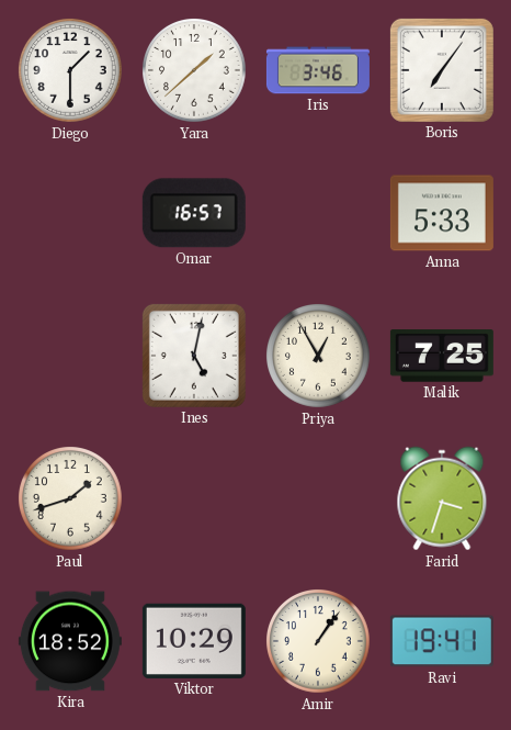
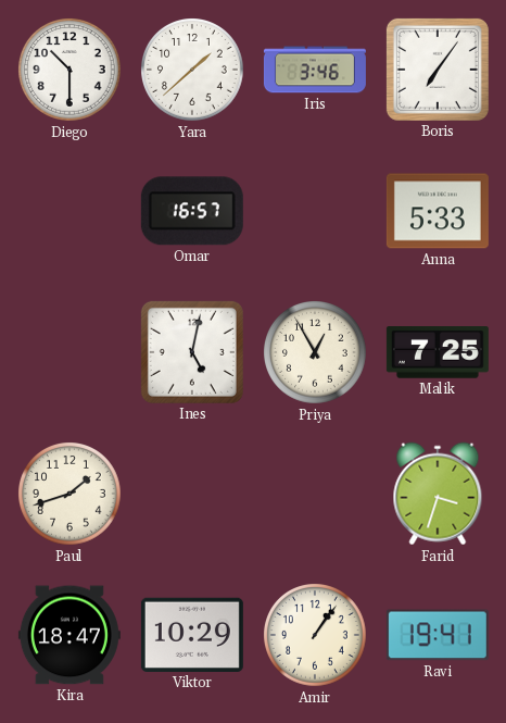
Diego: 1:30 -> 10:30
Kira: 18:52 -> 18:47
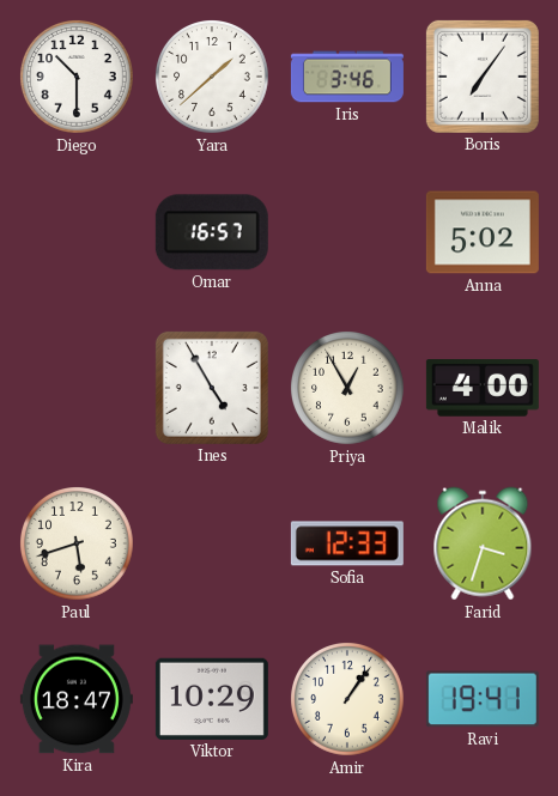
Anna: 5:33 -> 5:02
Ines: 5:02 -> 4:55
Malik: 7:25 -> 4:00
Paul: 1:42 -> 5:42
Sofia: none -> 12:33
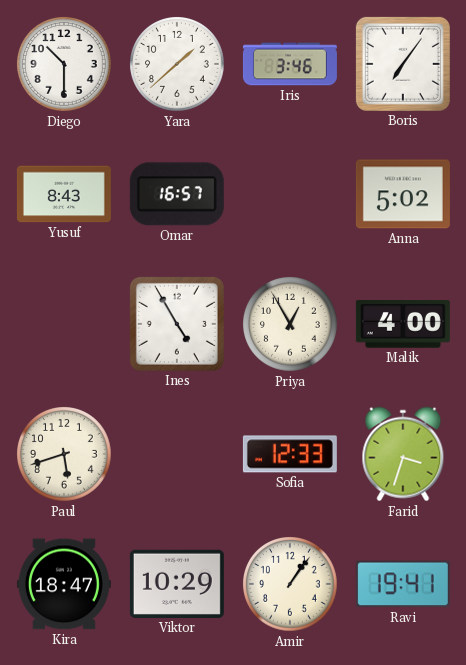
Yusuf: none -> 8:43
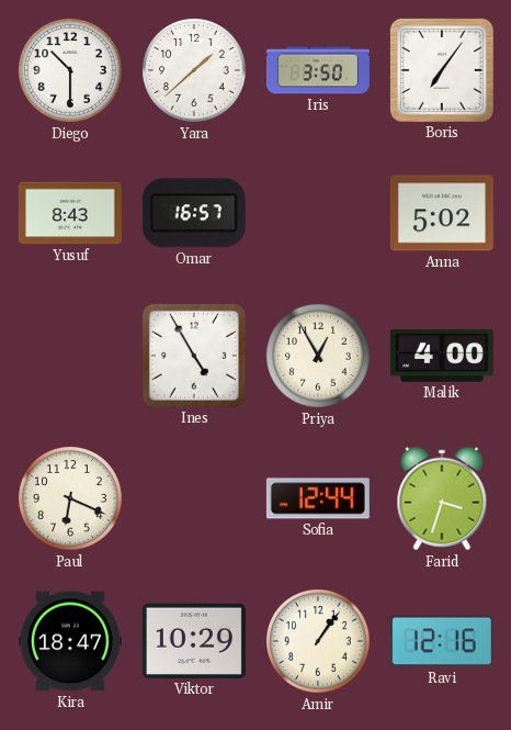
Iris: 3:46 -> 3:50
Paul: 5:42 -> 6:19
Sofia: 12:33 -> 12:44
Ravi: 19:41 -> 12:16
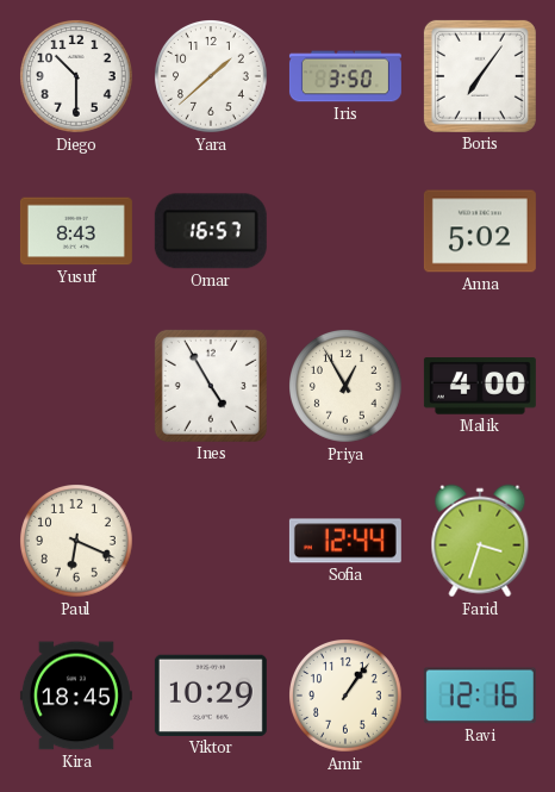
Kira: 18:47 -> 18:45
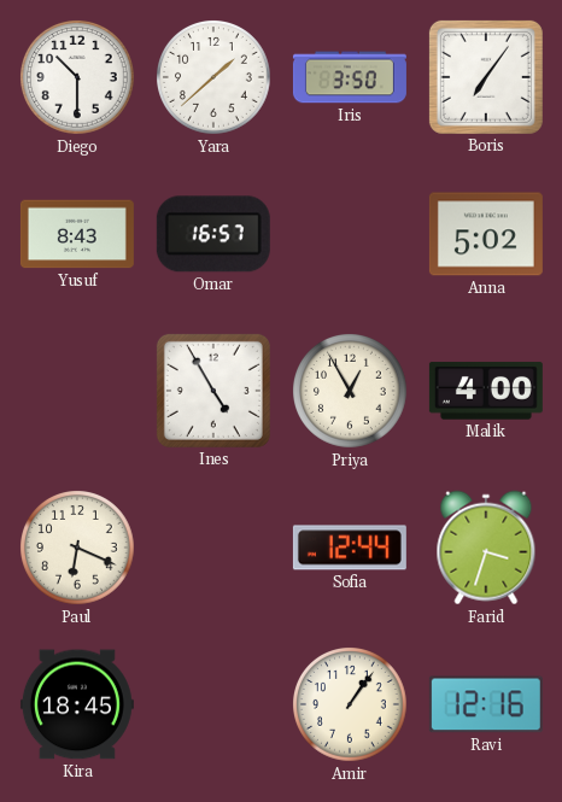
Viktor: 10:29 -> none
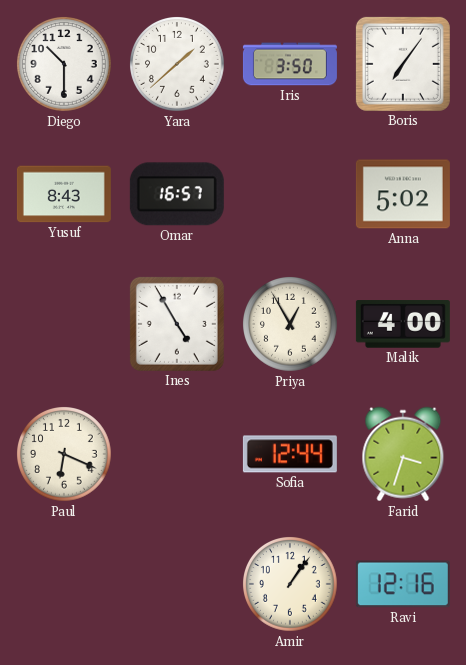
Kira: 18:45 -> none
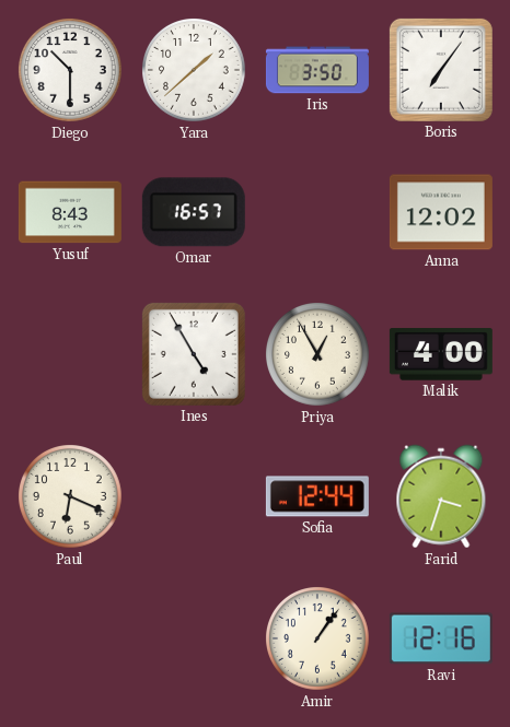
Anna: 5:02 -> 12:02
